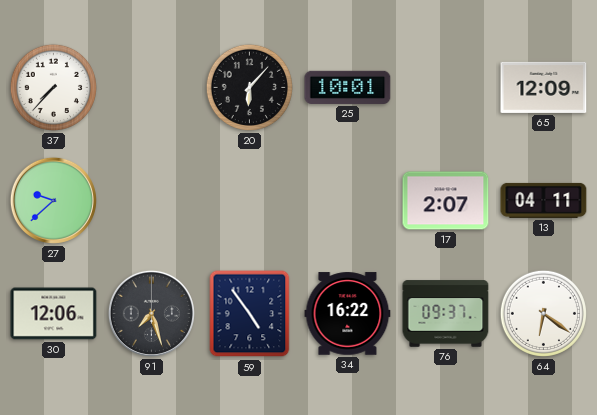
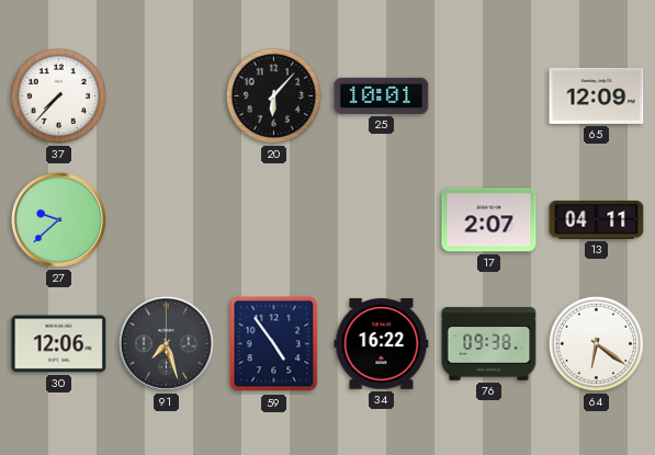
76: 09:37 -> 09:38
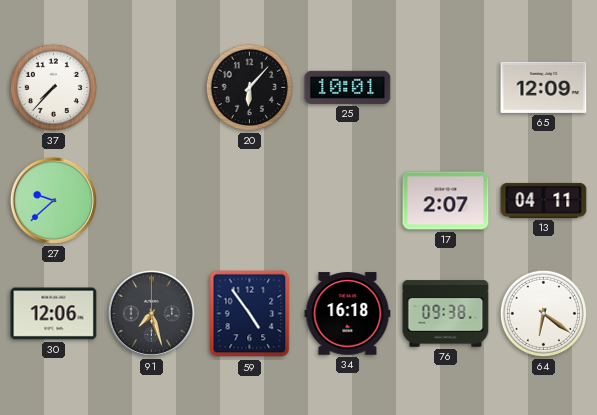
34: 16:22 -> 16:18
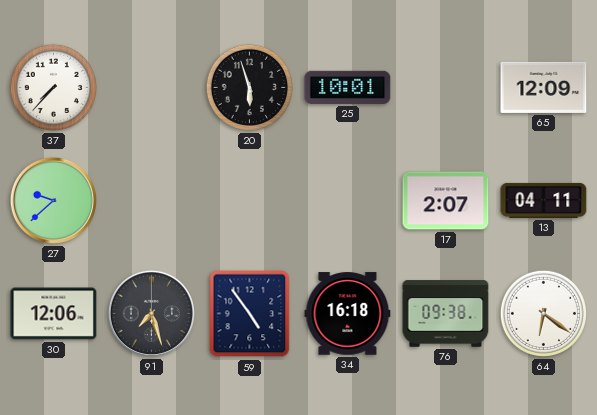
20: 6:07 -> 5:57
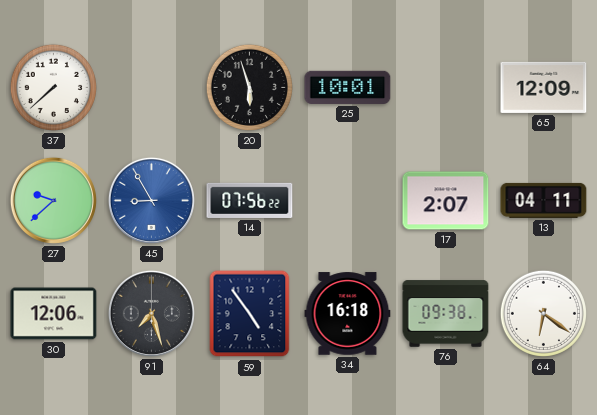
37: 7:37 -> 7:38
45: none -> 8:55
14: none -> 07:56
